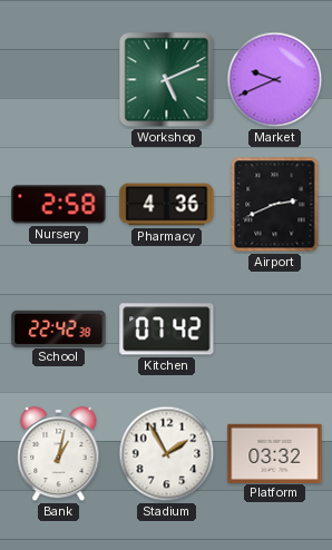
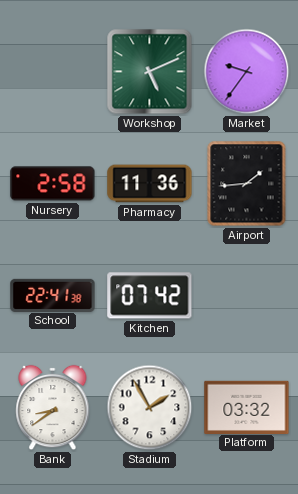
Market: 9:41 -> 9:36
Pharmacy: 4:36 -> 11:36
Airport: 2:41 -> 1:44
School: 22:42 -> 22:41
Bank: 1:02 -> 8:39
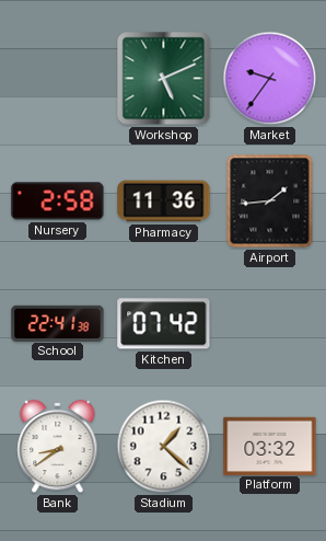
Stadium: 1:55 -> 1:22
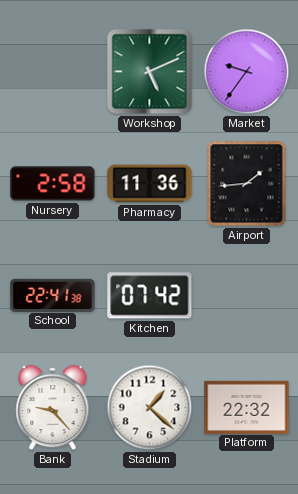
Bank: 8:39 -> 9:23
Platform: 03:32 -> 22:32
